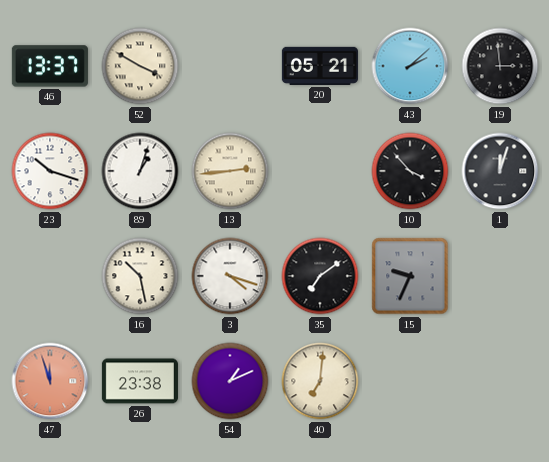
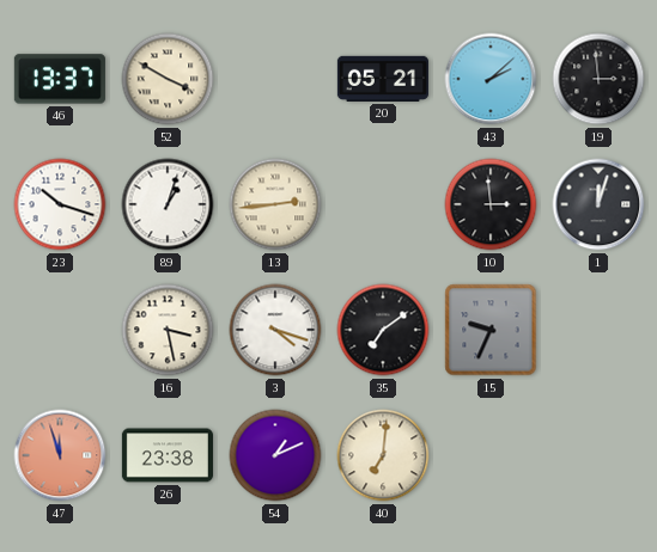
10: 3:53 -> 2:59
16: 10:28 -> 3:28
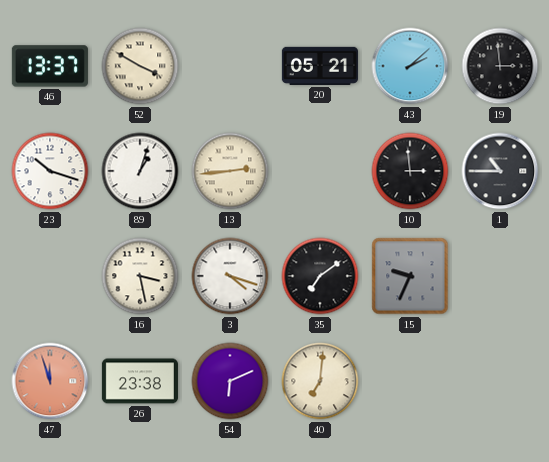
1: 12:03 -> 10:45
54: 1:11 -> 6:11
